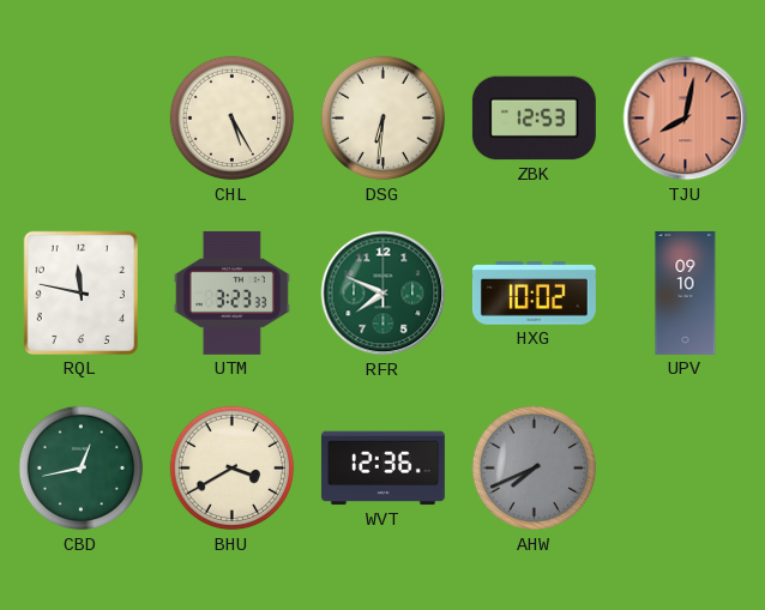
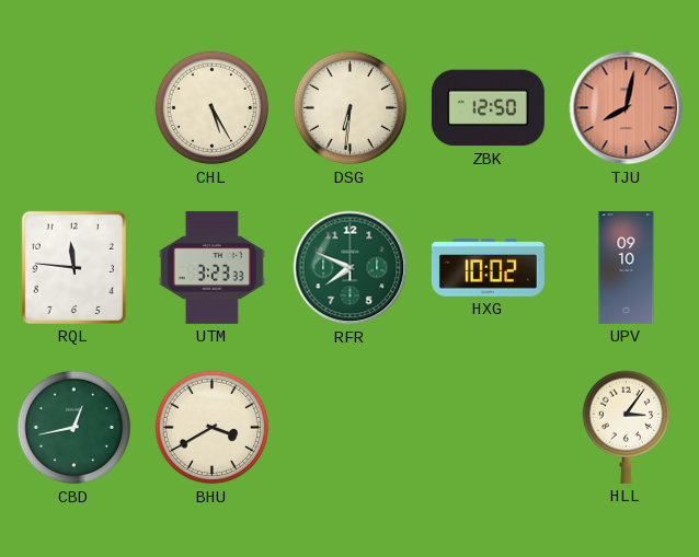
ZBK: 12:53 -> 12:50
RQL: 11:47 -> 11:46
WVT: 12:36 -> none
AHW: 7:41 -> none
HLL: none -> 3:06
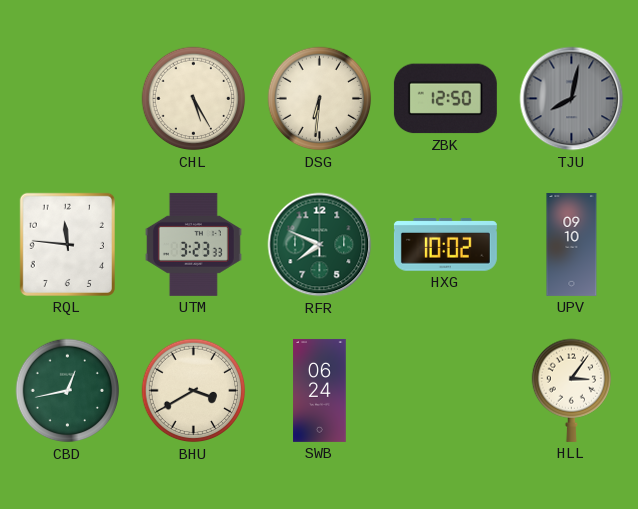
TJU dial: salmon -> grey
SWB: none -> 06:24
